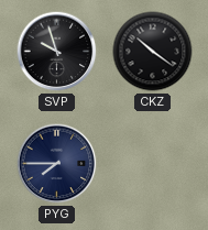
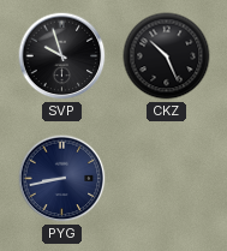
CKZ: 10:21 -> 10:26
PYG: 7:45 -> 8:43
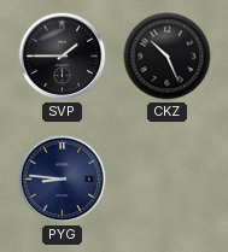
SVP: 9:57 -> 1:45
PYG: 8:43 -> 8:46
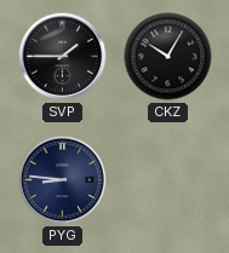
CKZ: 10:26 -> 10:05
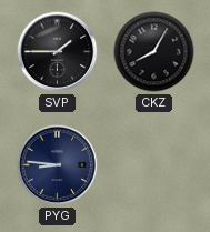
CKZ: 10:05 -> 8:05
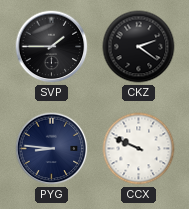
CKZ: 8:05 -> 2:21
CCX: none -> 9:49
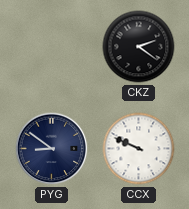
SVP: 1:45 -> none
PYG: 8:46 -> 8:51
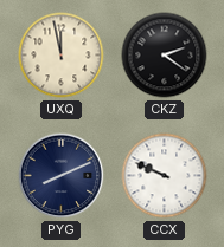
UXQ: none -> 11:58
PYG: 8:51 -> 8:11
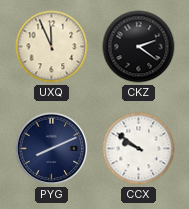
UXQ: 11:58 -> 11:56
CCX: 9:49 -> 9:51
